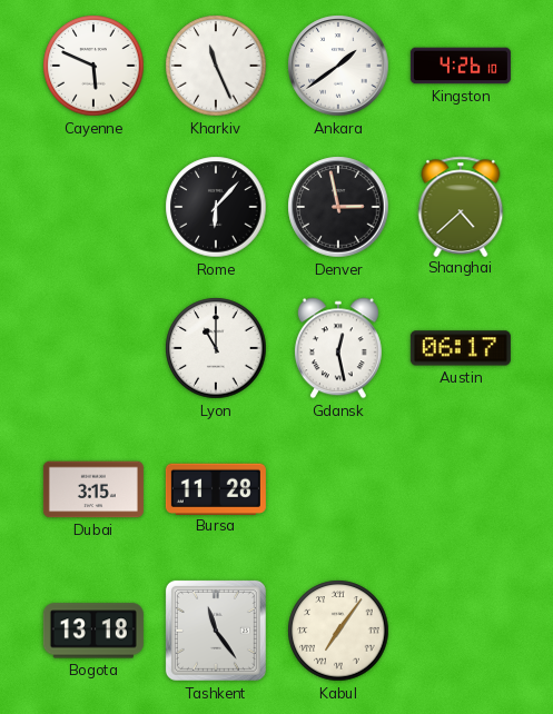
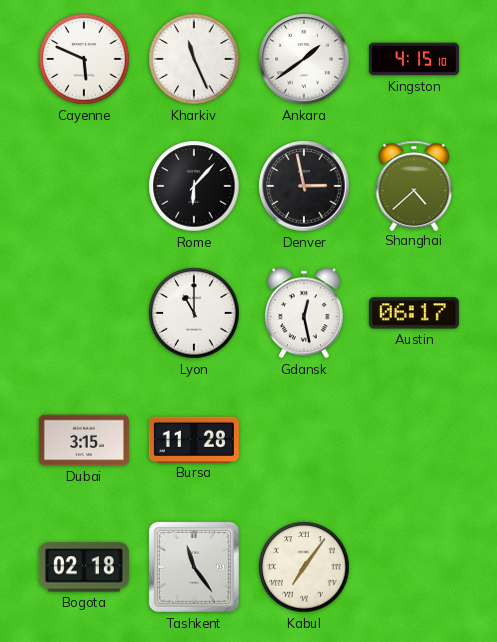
Kingston: 4:26 -> 4:15
Bogota: 13:18 -> 02:18
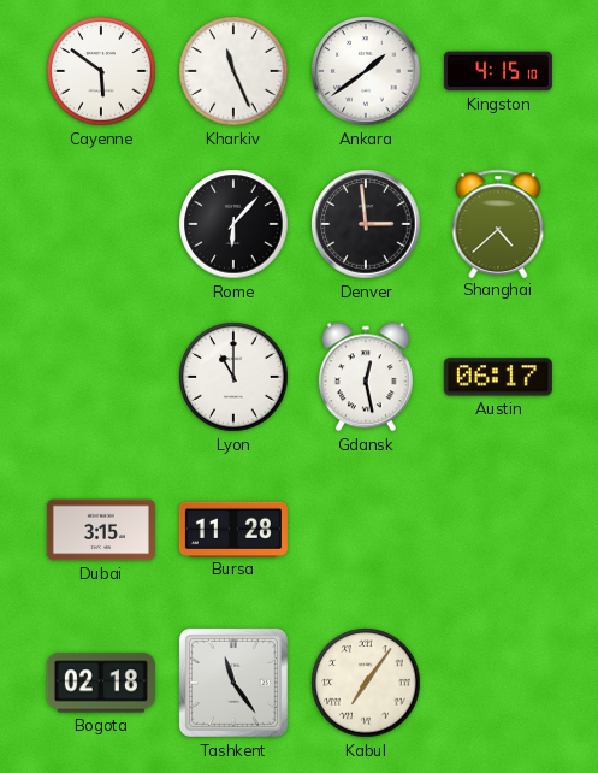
Cayenne: 5:49 -> 5:51
Denver: 2:58 -> 2:59
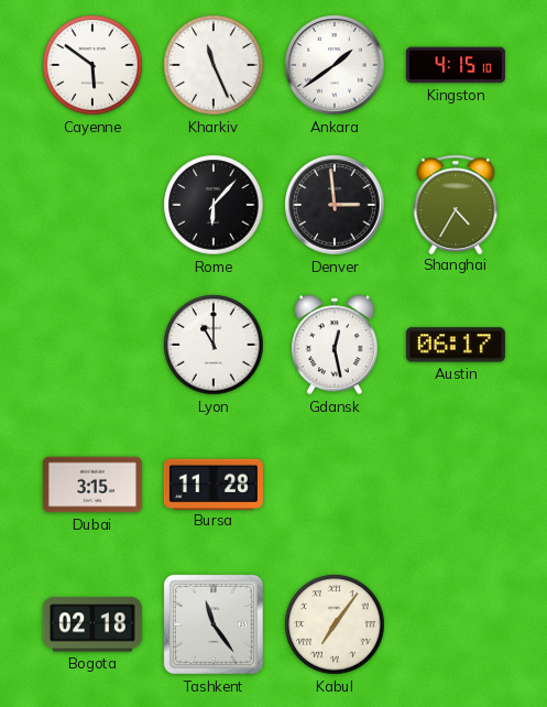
Shanghai: 4:38 -> 4:35
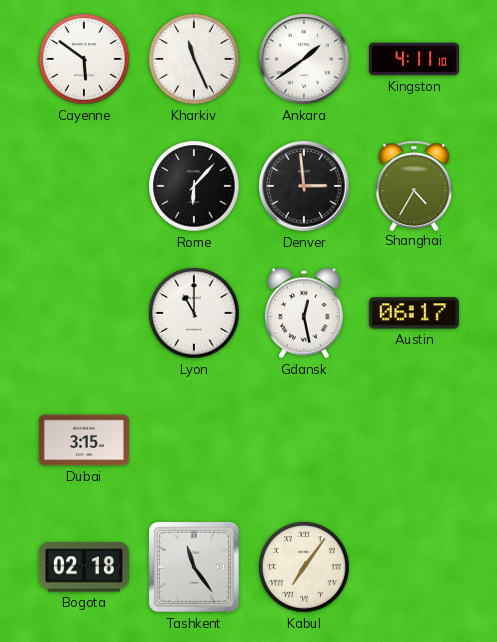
Kingston: 4:15 -> 4:11
Bursa: 11:28 -> none
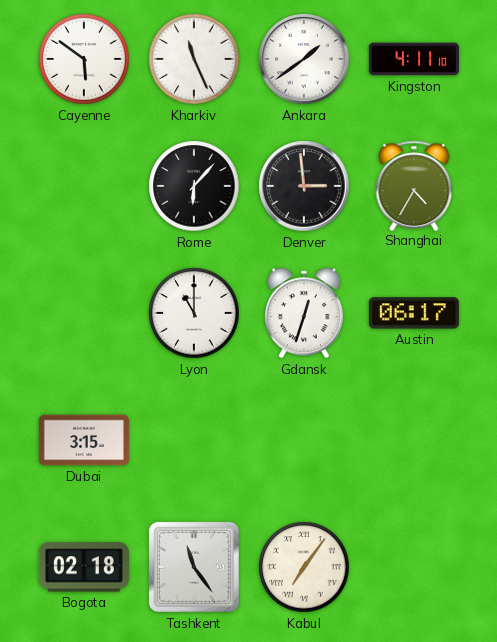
Gdansk: 12:28 -> 12:33
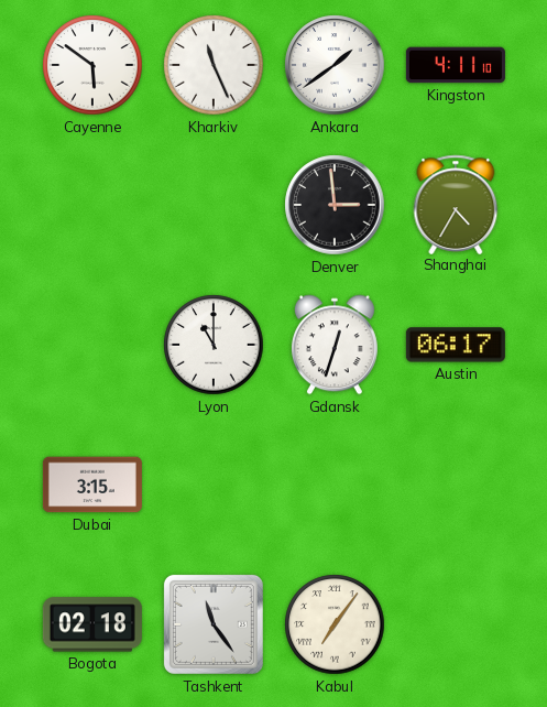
Rome: 6:07 -> none
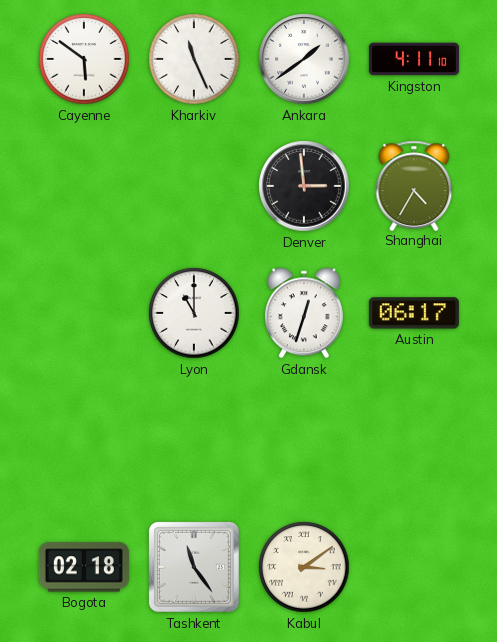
Dubai: 3:15 -> none
Kabul: 7:06 -> 3:09
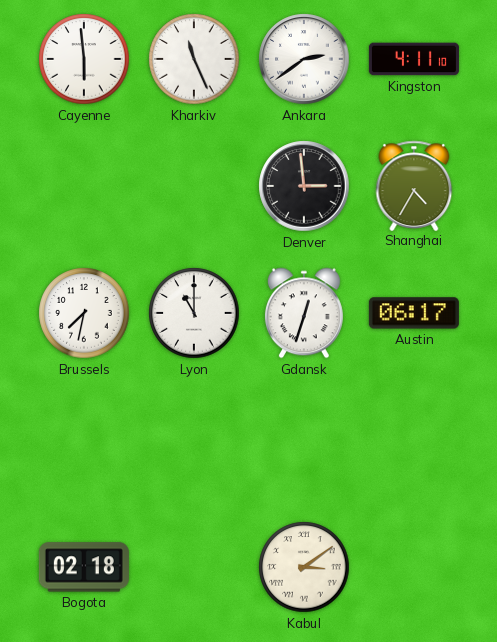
Cayenne: 5:51 -> 5:59
Ankara: 1:39 -> 2:39
Brussels: none -> 7:32
Tashkent: 11:24 -> none
